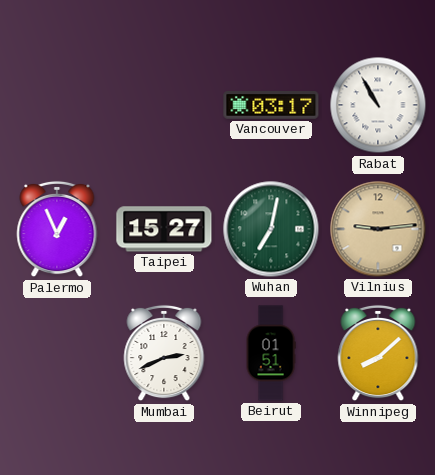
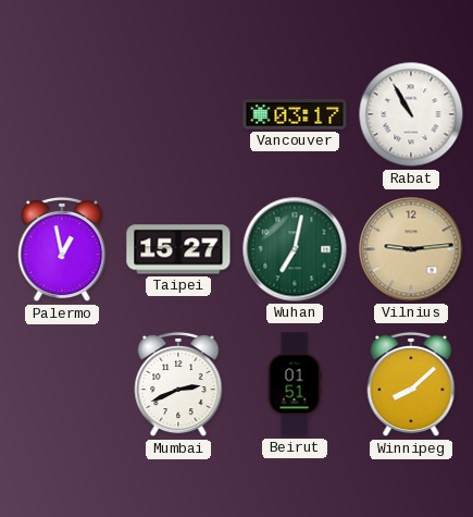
Palermo: 12:56 -> 12:58
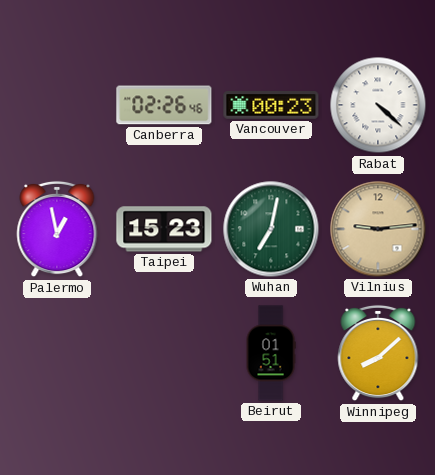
Canberra: none -> 02:26
Vancouver: 03:17 -> 00:23
Rabat: 10:55 -> 4:22
Taipei: 15:27 -> 15:23
Mumbai: 2:41 -> none
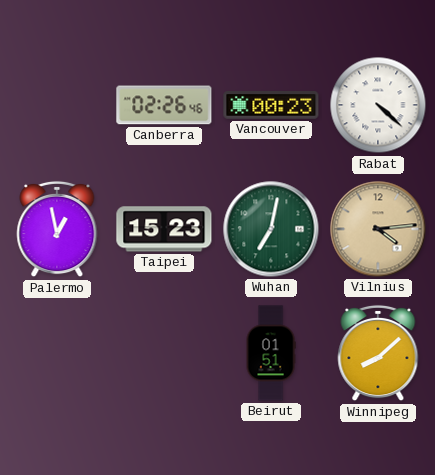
Vilnius: 9:14 -> 4:14
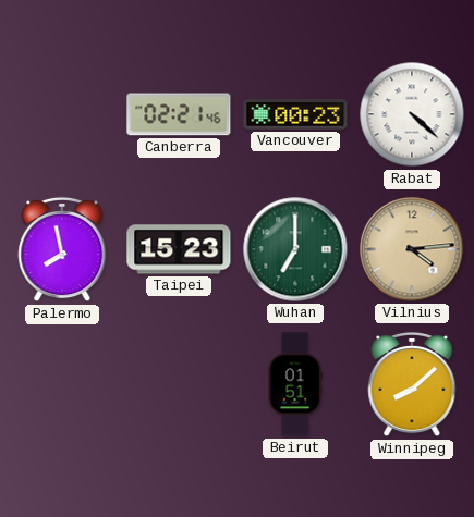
Canberra: 02:26 -> 02:21
Palermo: 12:58 -> 7:58
Wuhan: 7:02 -> 7:00
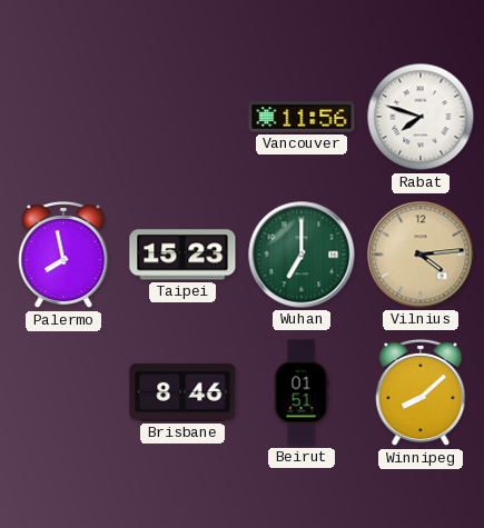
Canberra: 02:21 -> none
Vancouver: 00:23 -> 11:56
Rabat: 4:22 -> 7:48
Brisbane: none -> 8:46
